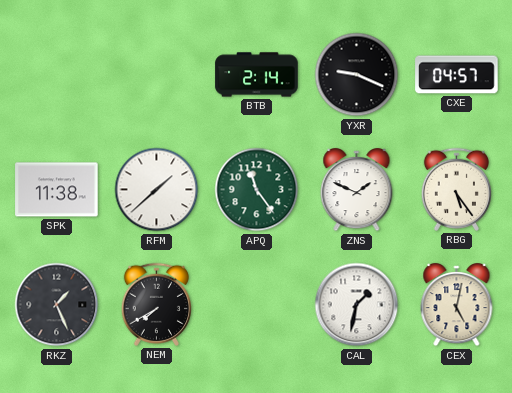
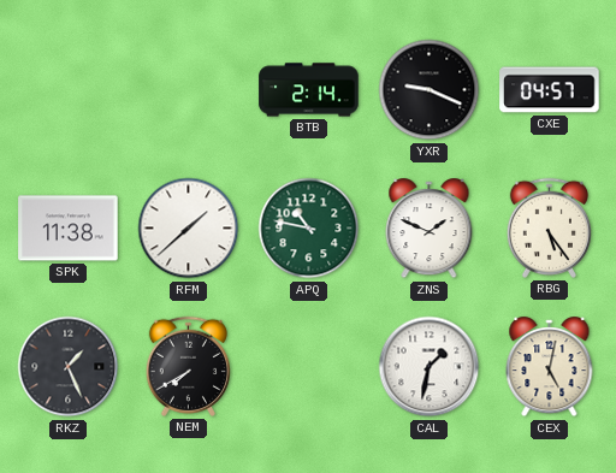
APQ: 11:24 -> 10:47
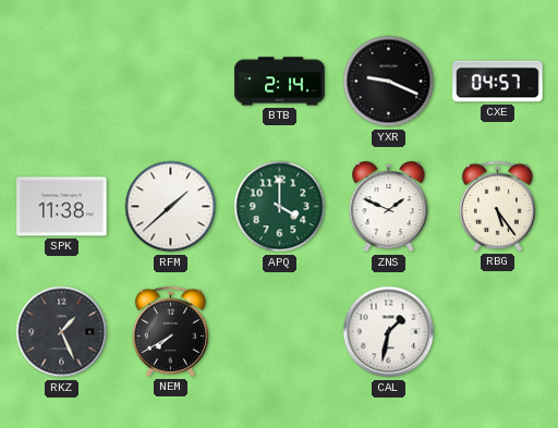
APQ: 10:47 -> 4:00
CEX: 5:02 -> none
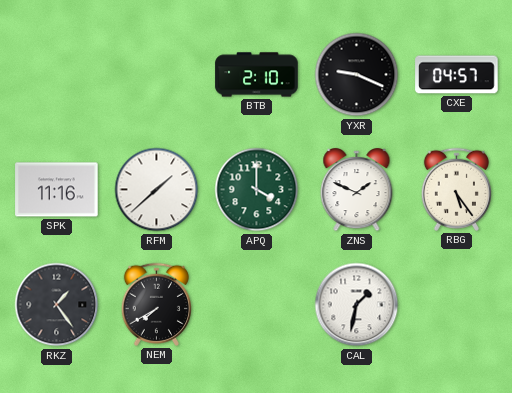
BTB: 2:14 -> 2:10
SPK: 11:38 -> 11:16
RKZ: 1:26 -> 1:24
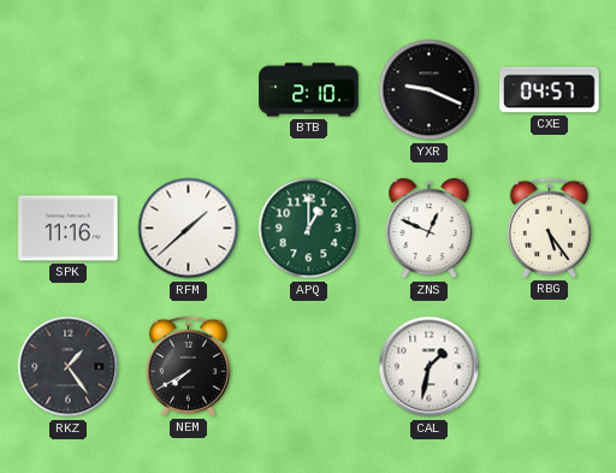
APQ: 4:00 -> 1:00
ZNS: 1:49 -> 12:49
